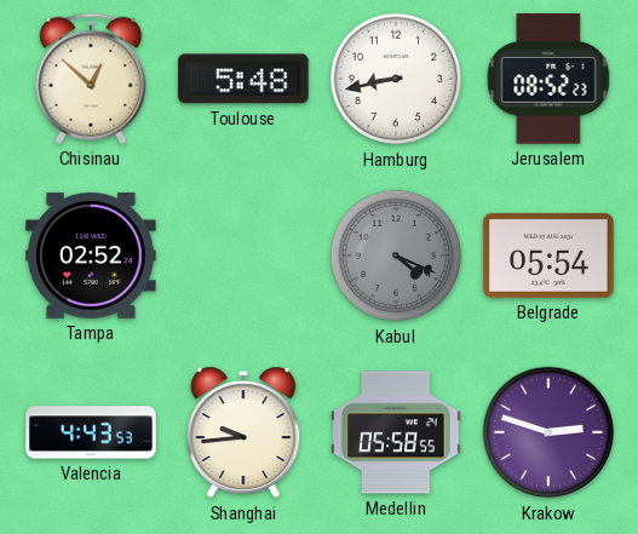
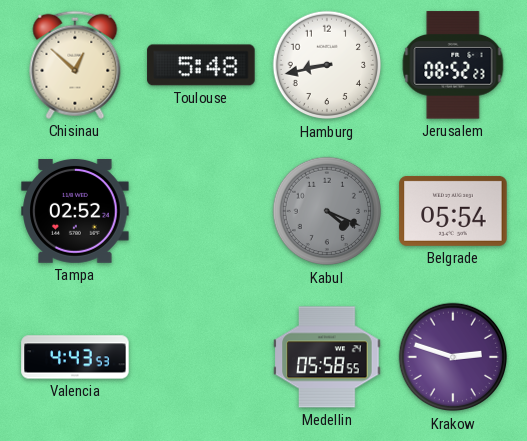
Shanghai: 9:44 -> none
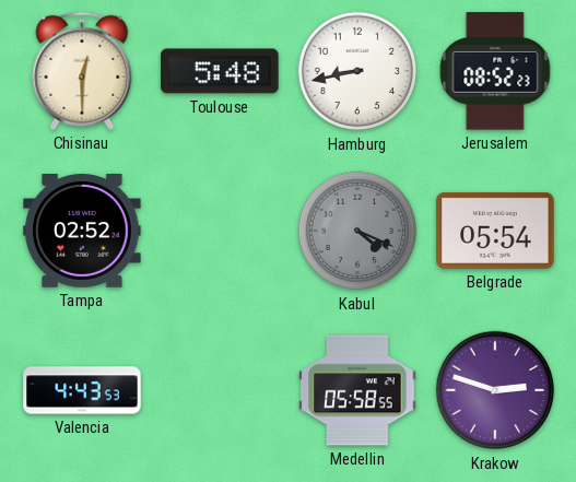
Chisinau: 12:52 -> 12:30
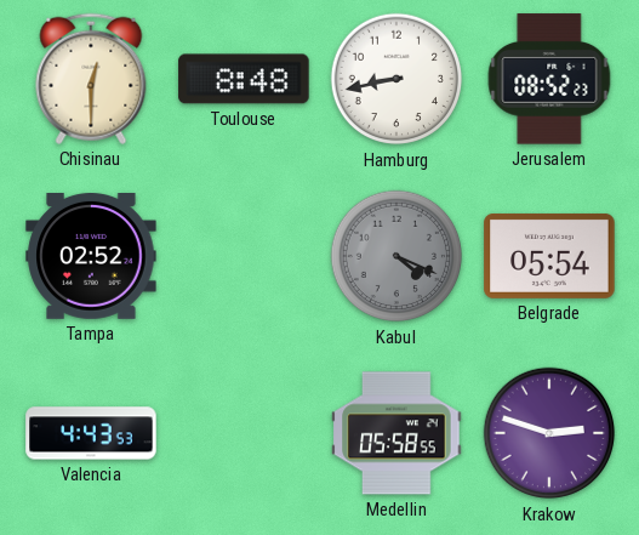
Toulouse: 5:48 -> 8:48
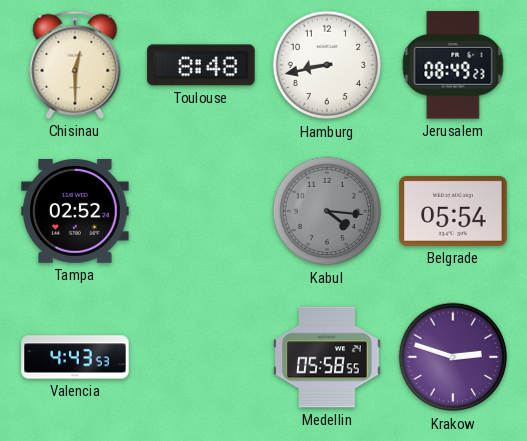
Jerusalem: 08:52 -> 08:49
Kabul: 4:19 -> 4:16
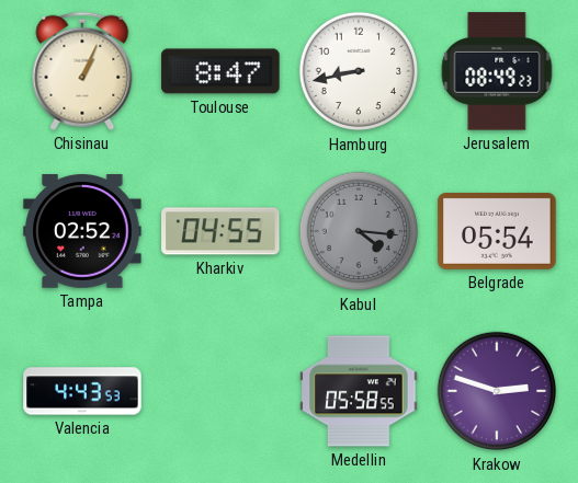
Chisinau: 12:30 -> 1:04
Toulouse: 8:48 -> 8:47
Kharkiv: none -> 04:55
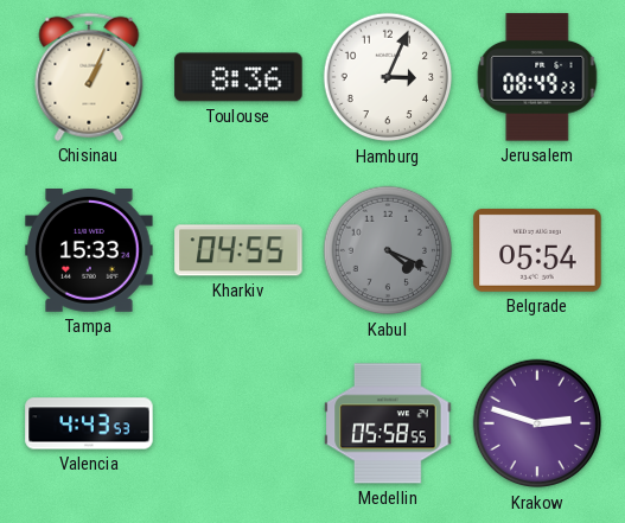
Toulouse: 8:47 -> 8:36
Hamburg: 8:43 -> 3:04
Tampa: 02:52 -> 15:33
Kabul: 4:16 -> 4:19
